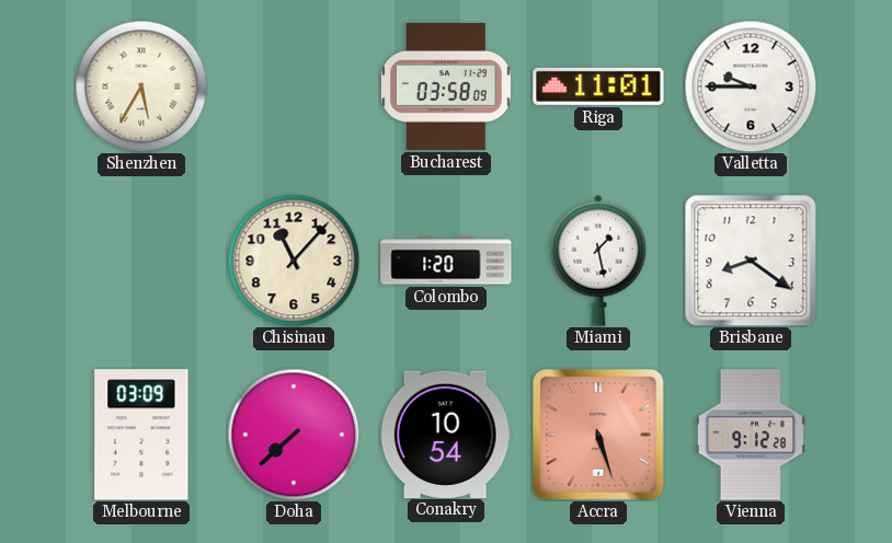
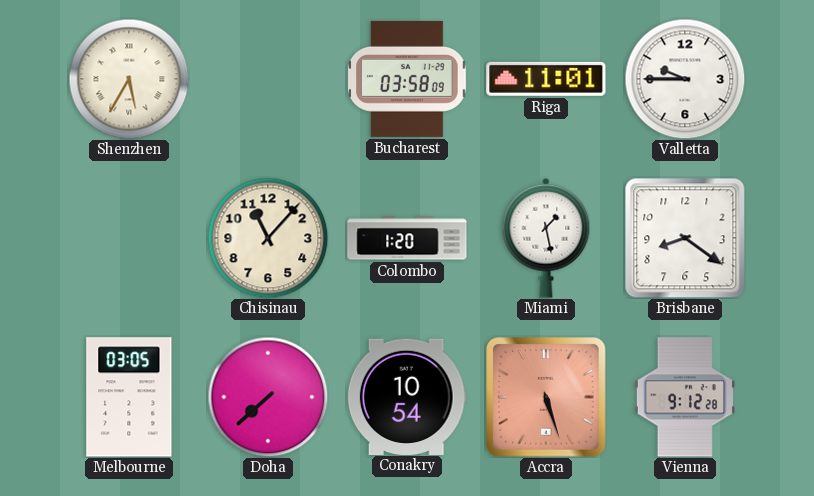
Melbourne: 03:09 -> 03:05
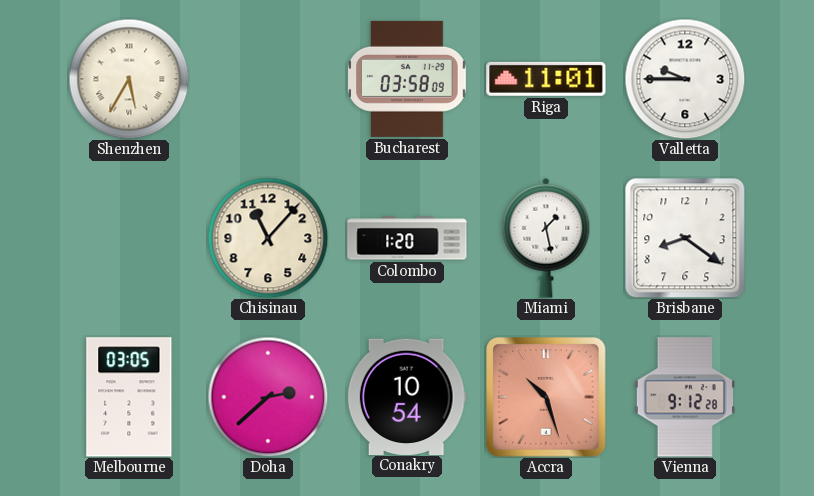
Doha: 7:38 -> 2:38
Accra: 5:27 -> 10:27
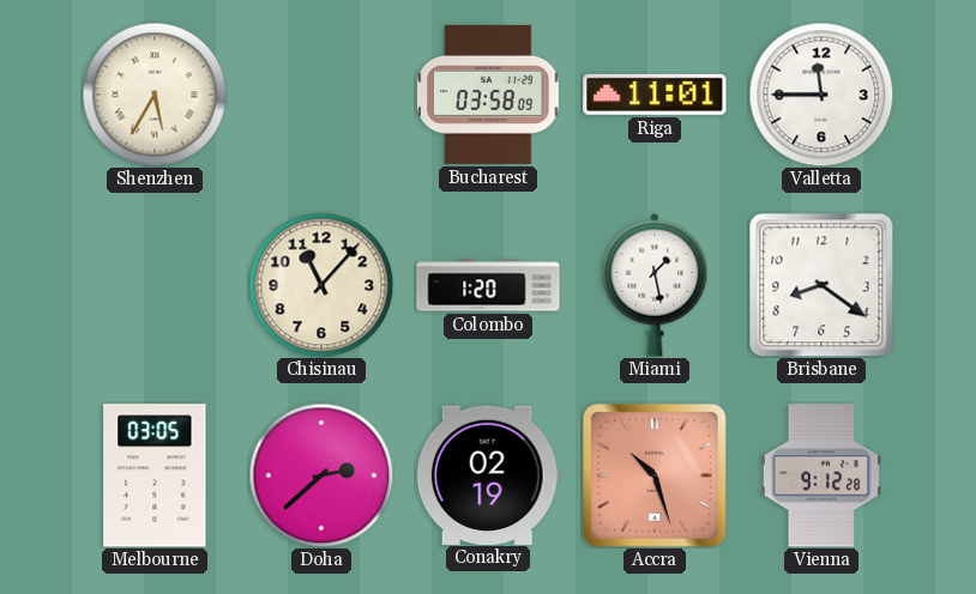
Valletta: 9:45 -> 11:45
Conakry: 10:54 -> 02:19
